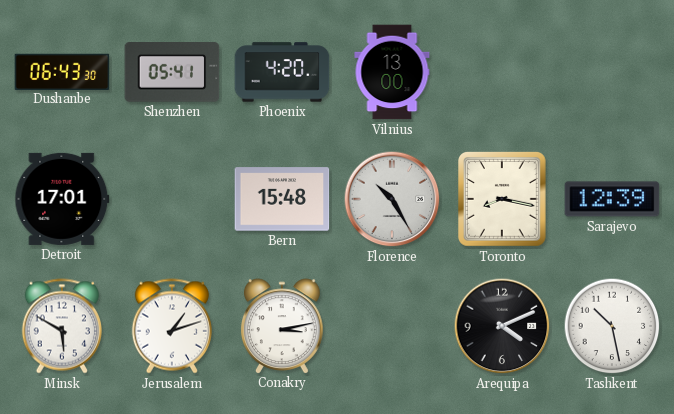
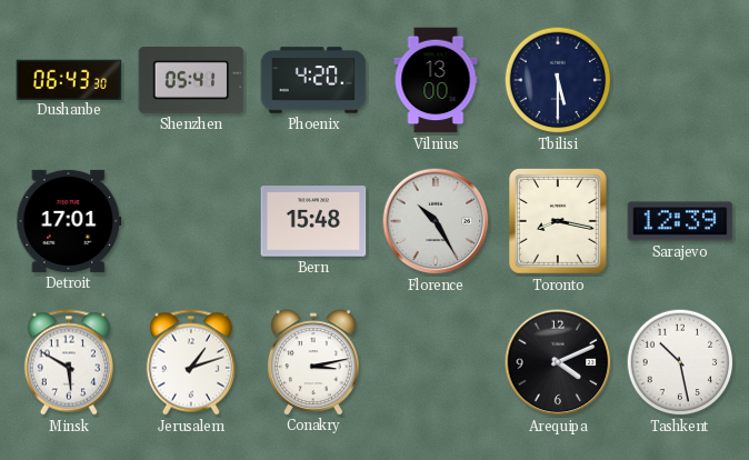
Tbilisi: none -> 5:30
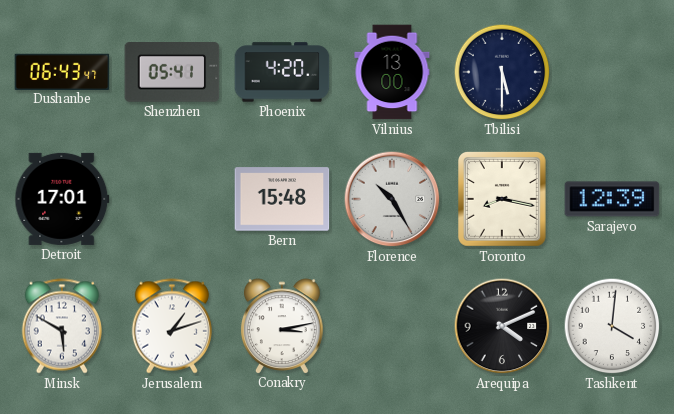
Dushanbe: 06:43:30 -> 06:43:47
Tashkent: 10:28 -> 4:01
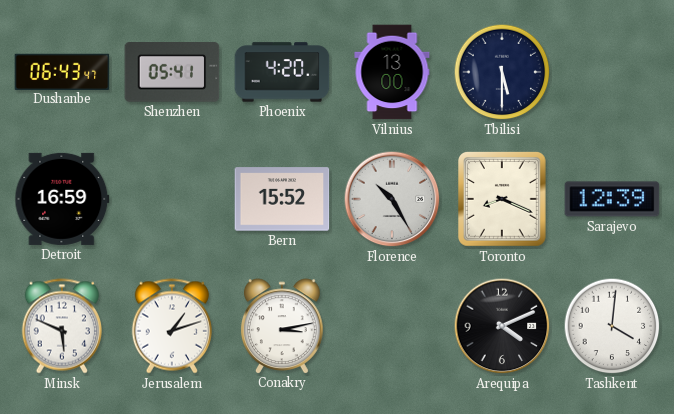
Detroit: 17:01 -> 16:59
Bern: 15:48 -> 15:52
Toronto: 8:17 -> 8:19
Minsk: 5:50 -> 5:49
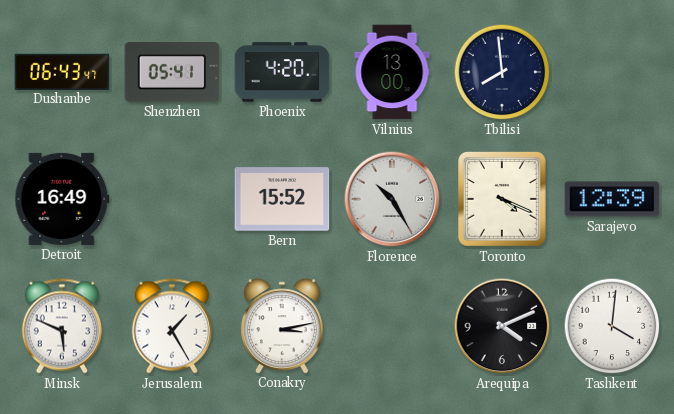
Tbilisi: 5:30 -> 7:59
Detroit: 16:59 -> 16:49
Toronto: 8:19 -> 4:19
Jerusalem: 1:12 -> 1:25
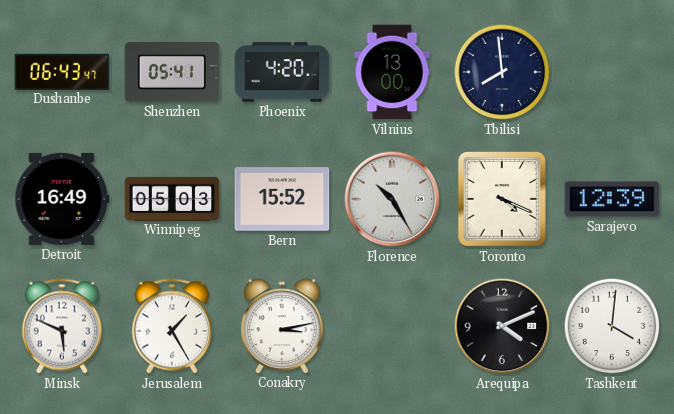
Winnipeg: none -> 05:03
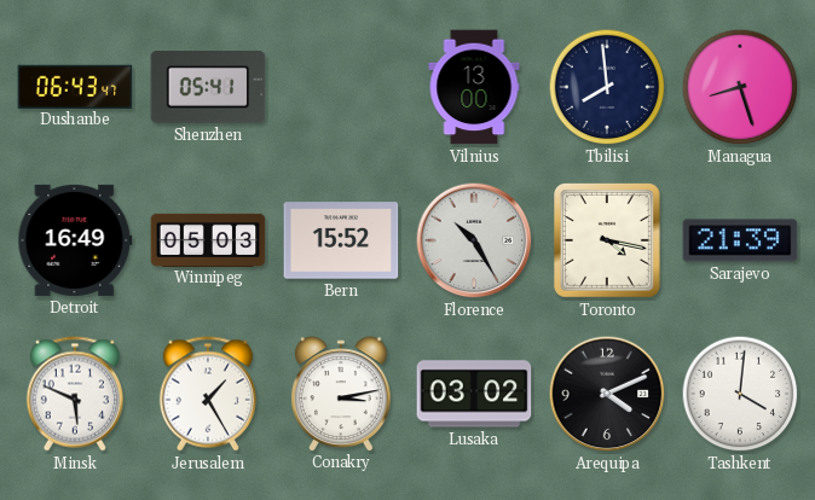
Phoenix: 4:20 -> none
Managua: none -> 8:27
Toronto: 4:19 -> 4:17
Sarajevo: 12:39 -> 21:39
Lusaka: none -> 03:02
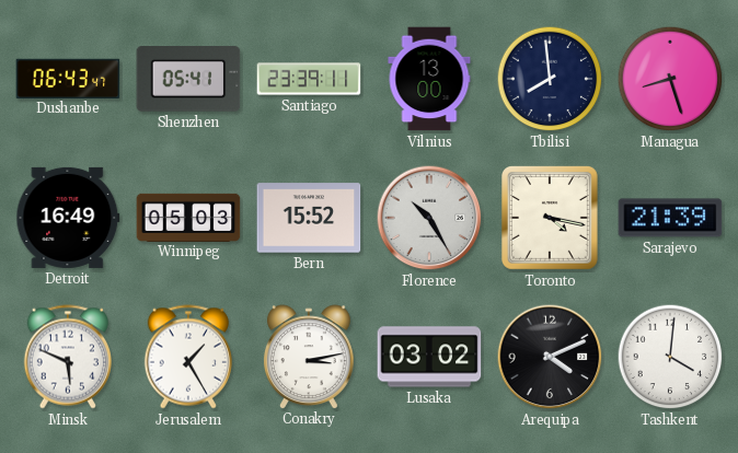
Santiago: none -> 23:39
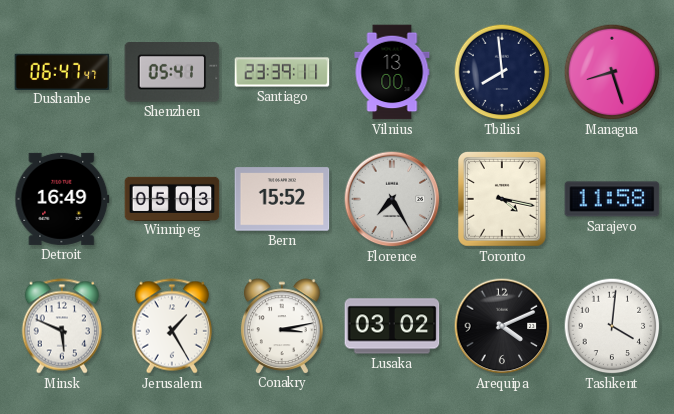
Dushanbe: 06:43 -> 06:47
Florence: 10:25 -> 7:25
Sarajevo: 21:39 -> 11:58
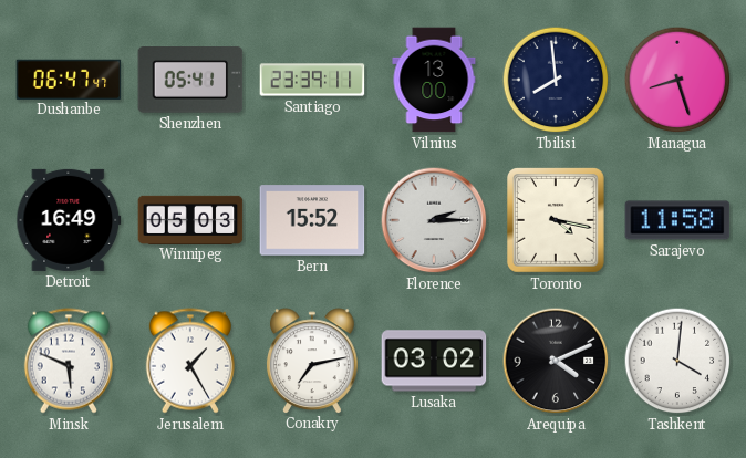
Florence: 7:25 -> 2:15
Conakry: 3:13 -> 7:13
